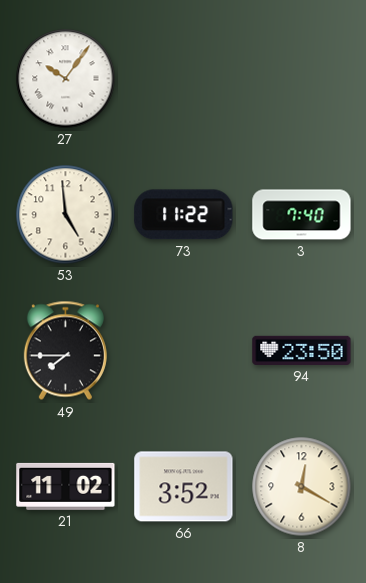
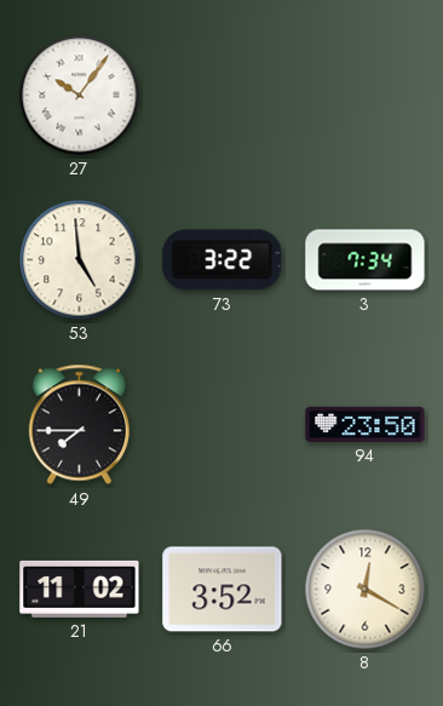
73: 11:22 -> 3:22
3: 7:40 -> 7:34
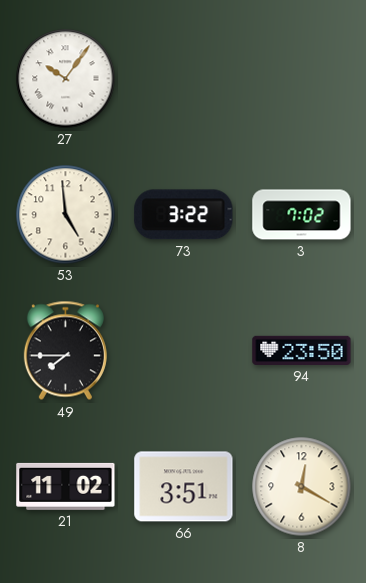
3: 7:34 -> 7:02
66: 3:52 -> 3:51
